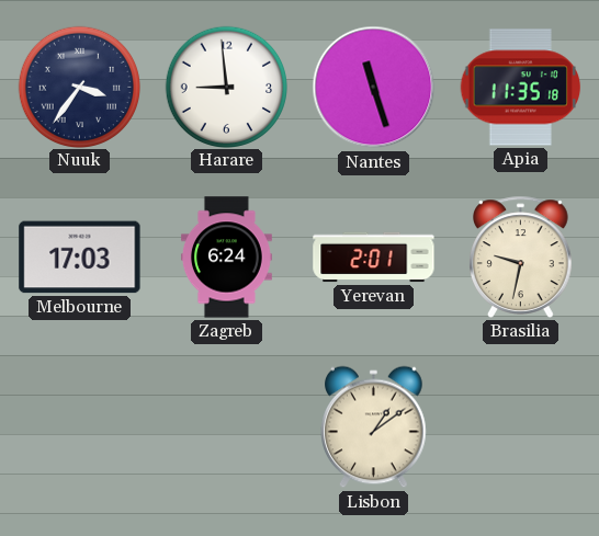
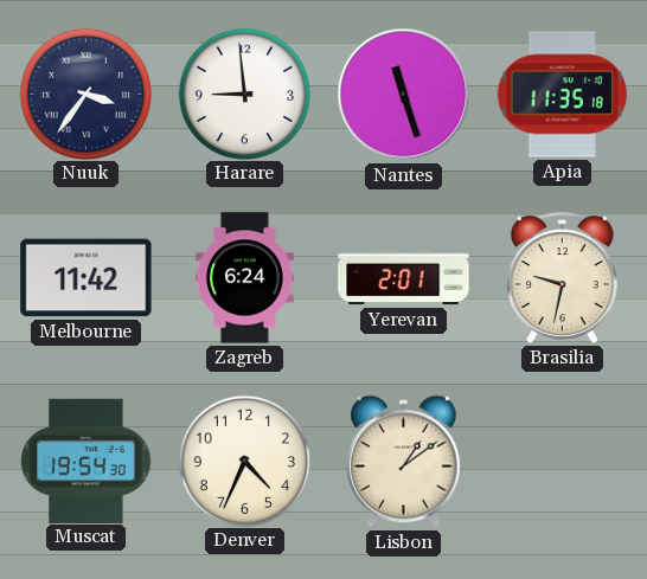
Melbourne: 17:03 -> 11:42
Muscat: none -> 19:54
Denver: none -> 4:34
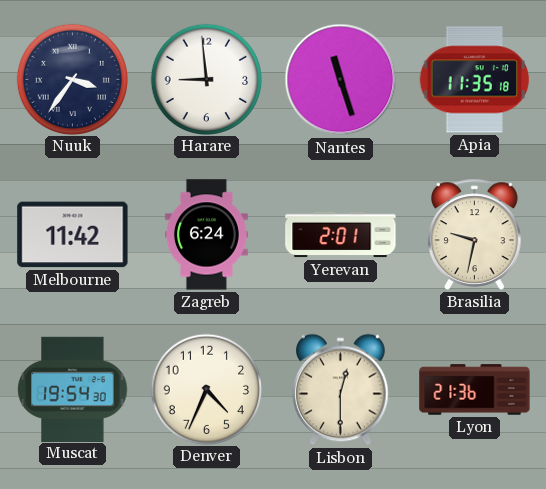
Lisbon: 1:09 -> 12:30
Lyon: none -> 21:36
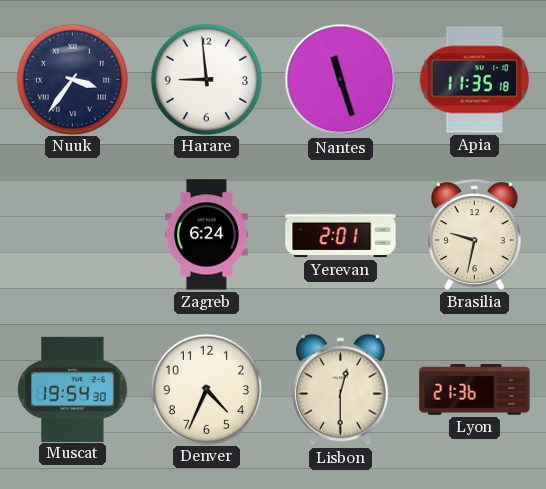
Melbourne: 11:42 -> none
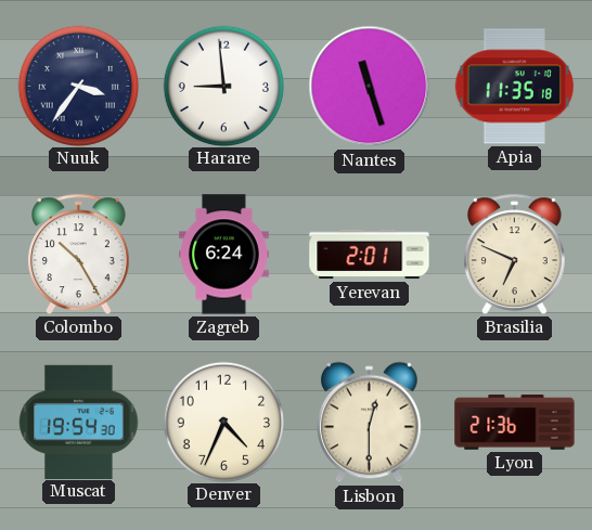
Colombo: none -> 10:25
Brasilia: 9:32 -> 6:49
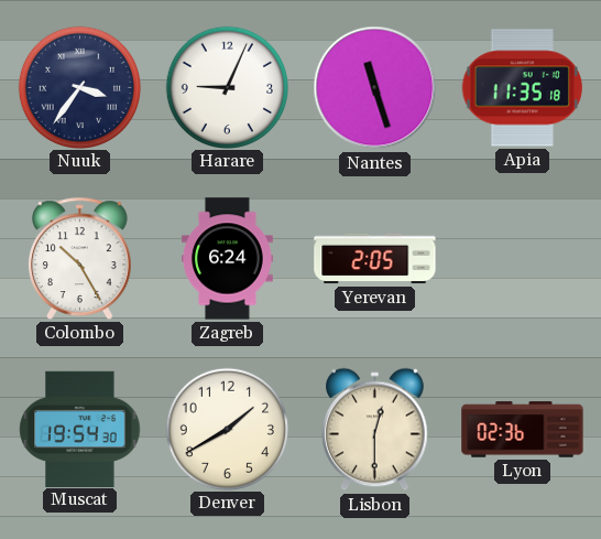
Harare: 8:59 -> 9:04
Yerevan: 2:01 -> 2:05
Brasilia: 6:49 -> none
Denver: 4:34 -> 1:40
Lyon: 21:36 -> 02:36
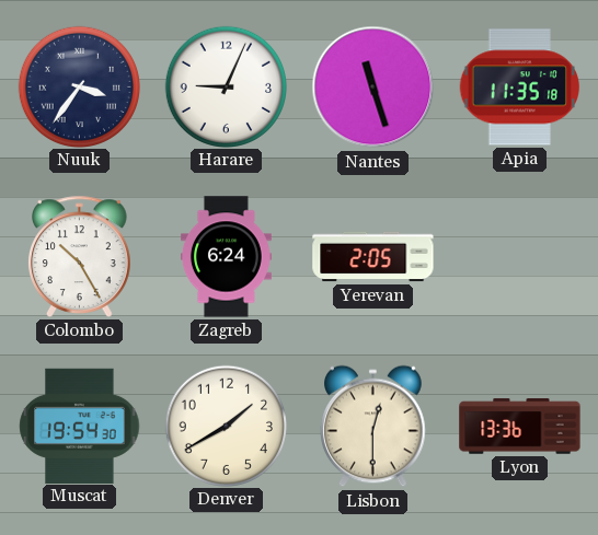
Lyon: 02:36 -> 13:36
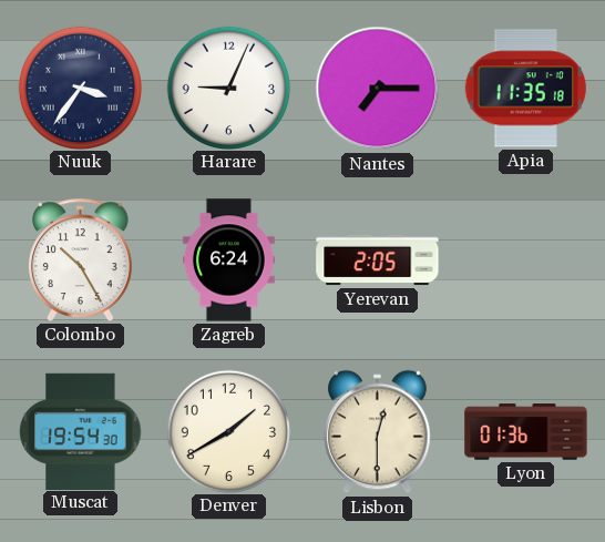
Nantes: 11:27 -> 7:15
Lyon: 13:36 -> 01:36
